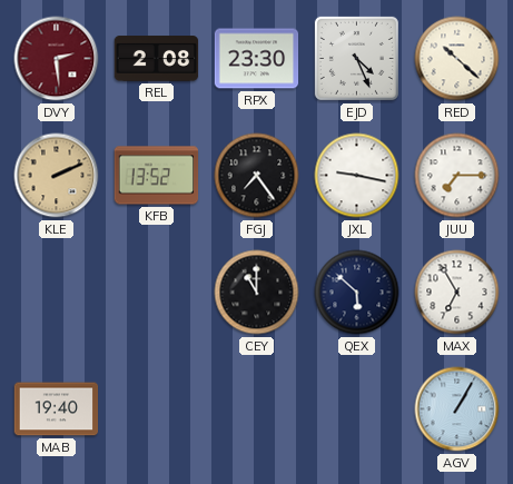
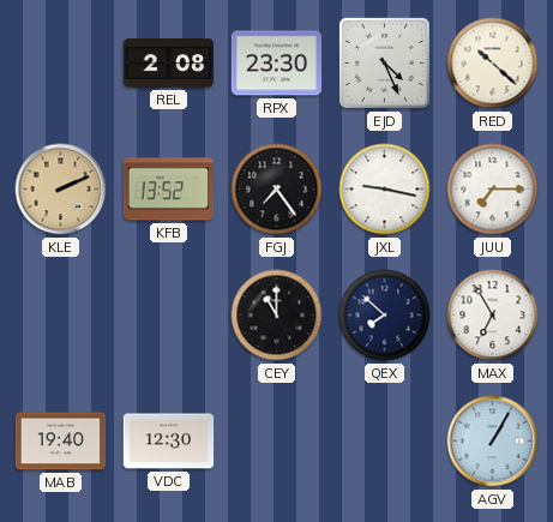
DVY: 2:29 -> none
QEX: 5:52 -> 7:52
VDC: none -> 12:30
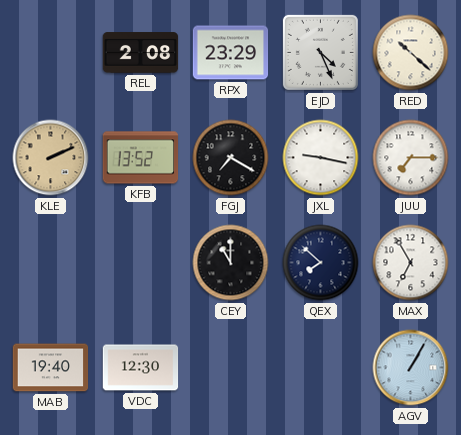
RPX: 23:30 -> 23:29
FGJ: 7:24 -> 7:20
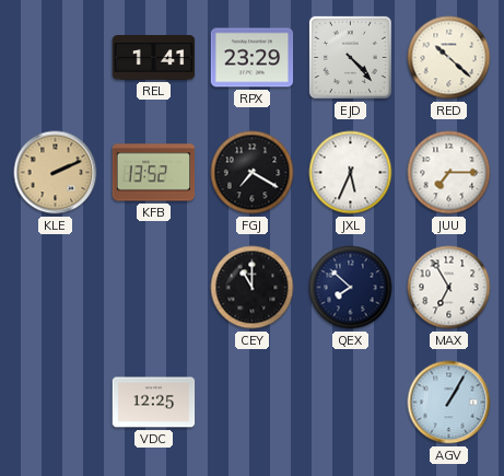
REL: 2:08 -> 1:41
EJD: 4:26 -> 4:23
JXL: 9:17 -> 5:34
MAB: 19:40 -> none
VDC: 12:30 -> 12:25
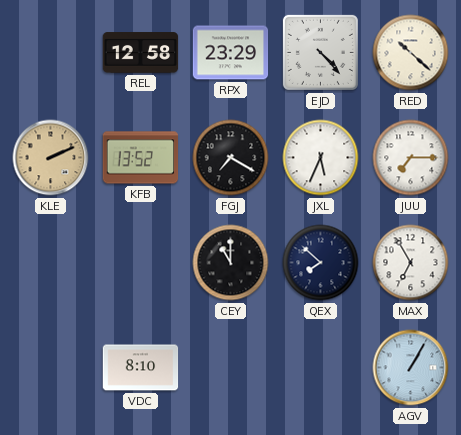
REL: 1:41 -> 12:58
VDC: 12:25 -> 8:10
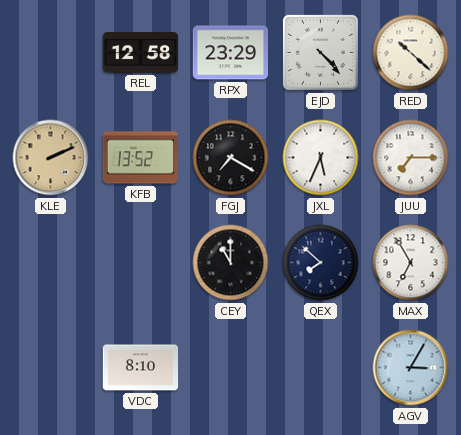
AGV: 1:05 -> 3:05
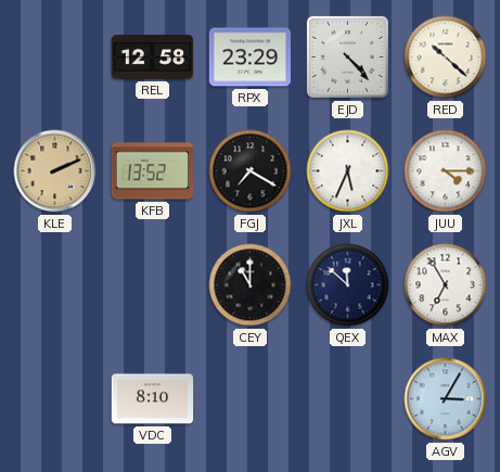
JUU: 7:15 -> 4:15
QEX: 7:52 -> 11:52
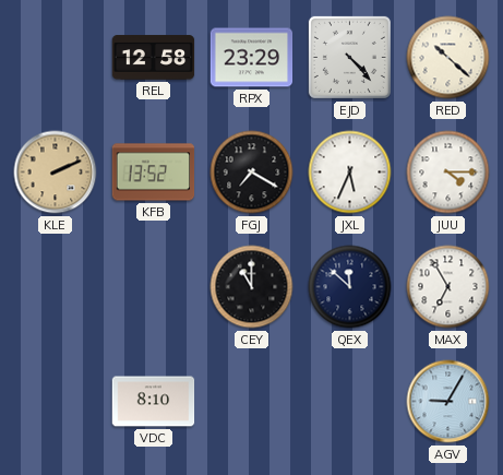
AGV: 3:05 -> 9:05
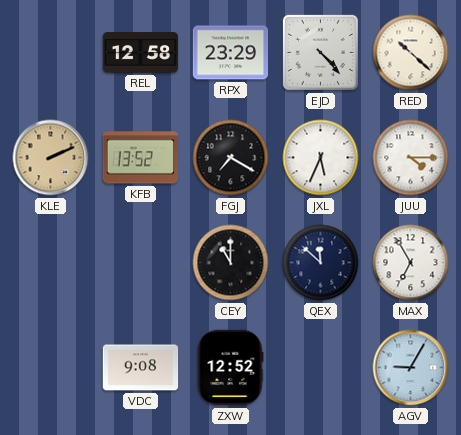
VDC: 8:10 -> 9:08
ZXW: none -> 12:52
